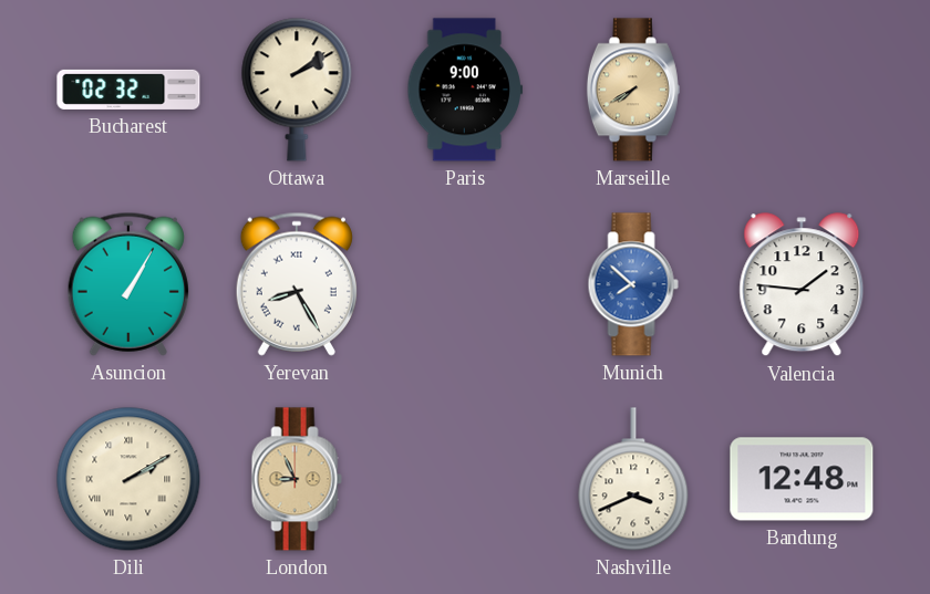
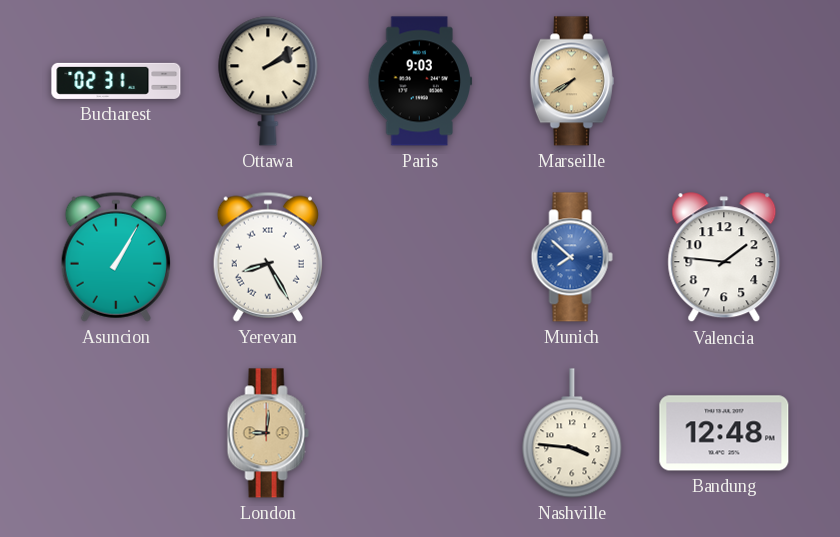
Bucharest: 02:32 -> 02:31
Paris: 9:00 -> 9:03
Dili: 2:10 -> none
London: 8:56 -> 9:01
Nashville: 3:41 -> 3:46
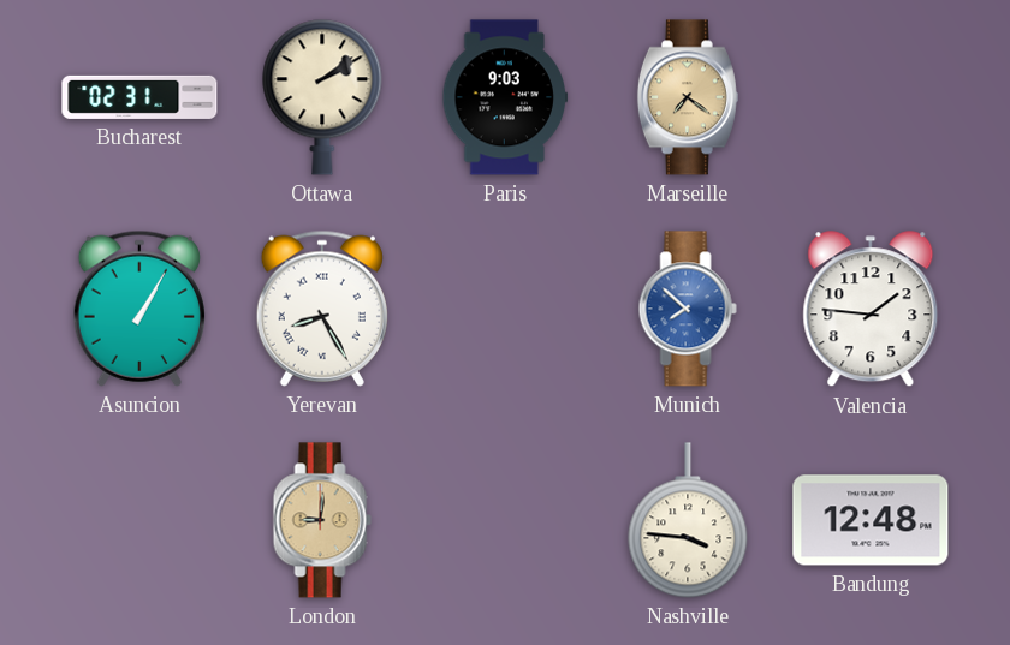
Marseille: 7:40 -> 7:21
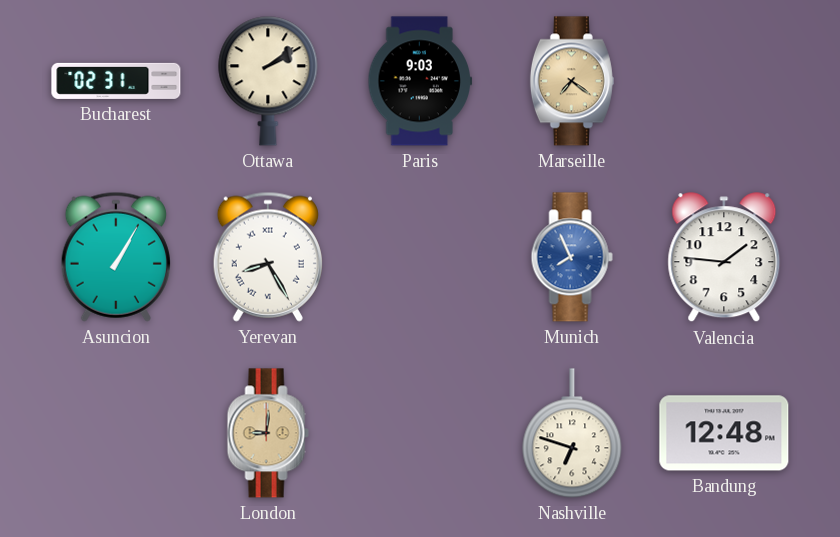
Munich: 7:52 -> 7:56
Nashville: 3:46 -> 6:48
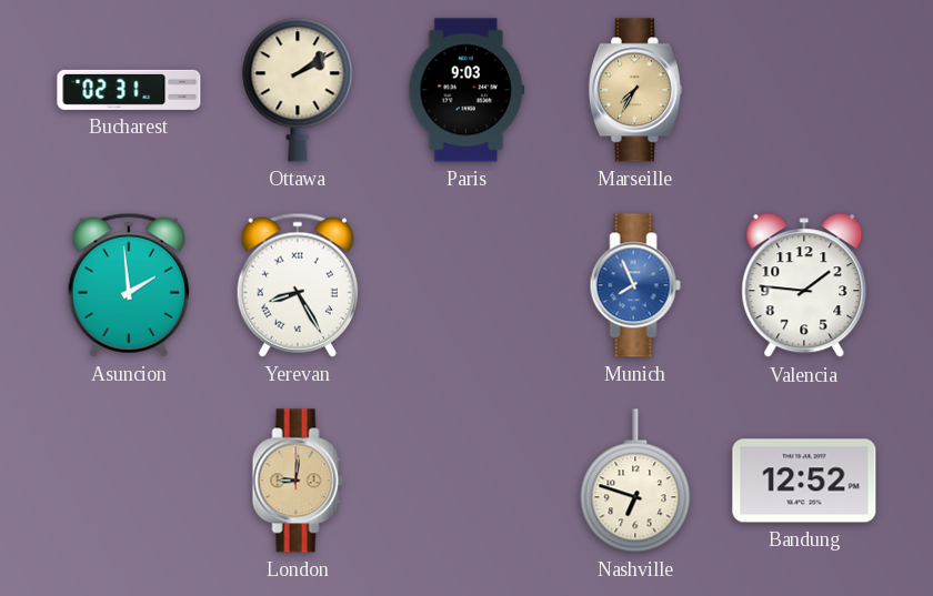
Marseille: 7:21 -> 7:35
Asuncion: 1:05 -> 1:59
Bandung: 12:48 -> 12:52
